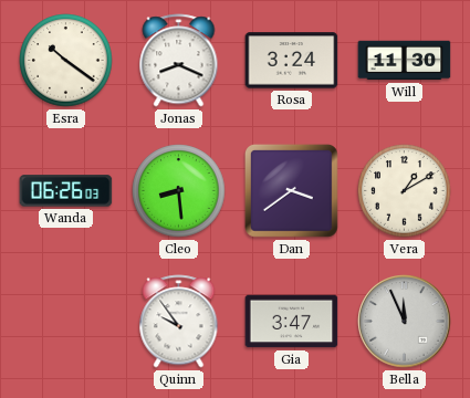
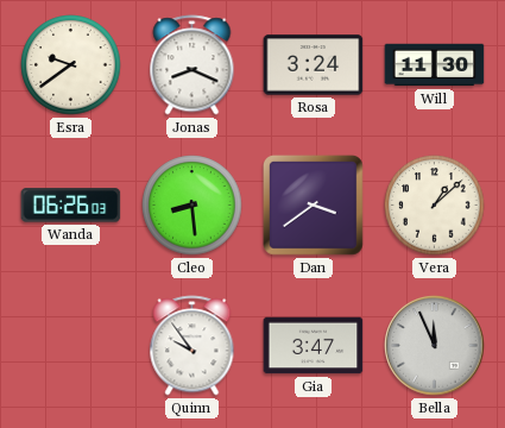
Esra: 10:21 -> 9:39
Vera: 1:10 -> 1:08
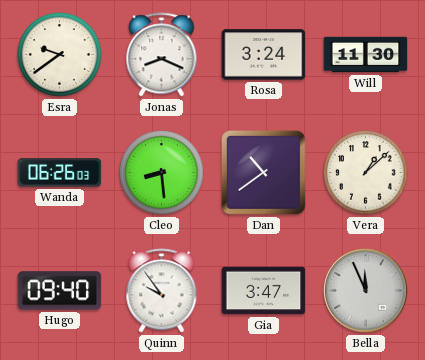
Dan: 3:39 -> 10:39
Hugo: none -> 09:40
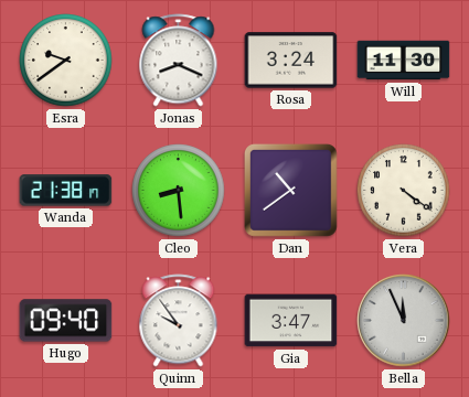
Wanda: 06:26 -> 21:38
Vera: 1:08 -> 4:21
